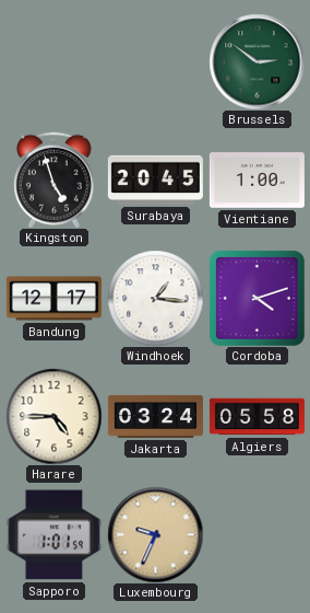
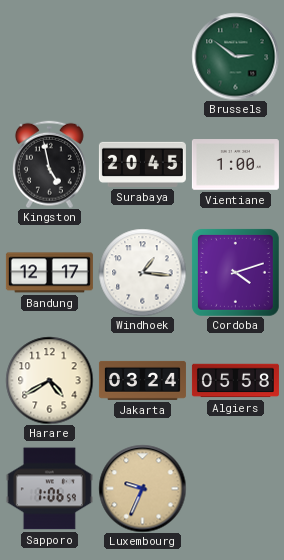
Kingston: 4:57 -> 4:58
Harare: 4:45 -> 4:40
Sapporo: 1:01 -> 1:06
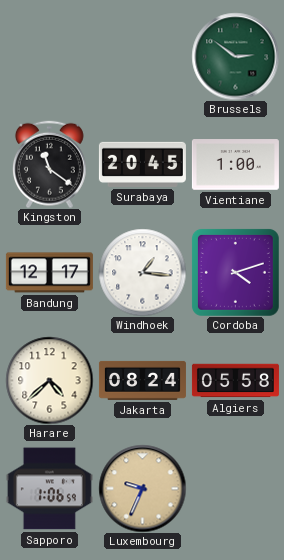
Kingston: 4:58 -> 11:21
Harare: 4:40 -> 4:38
Jakarta: 03:24 -> 08:24
